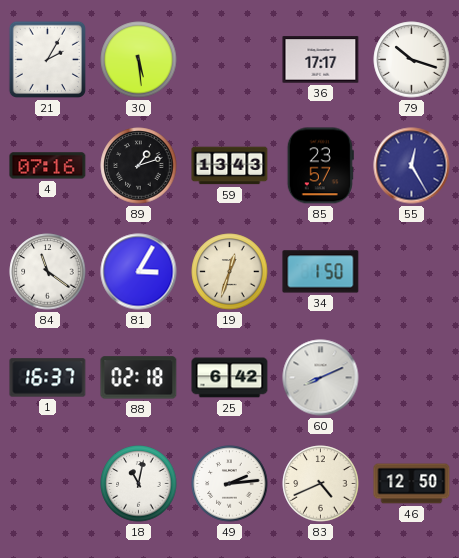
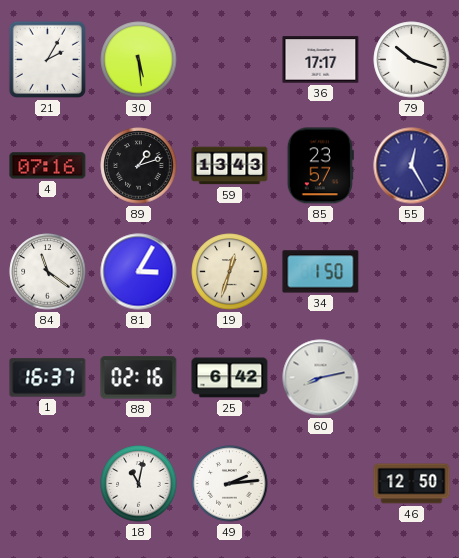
88: 02:18 -> 02:16
60: 8:11 -> 8:13
83: 4:41 -> none
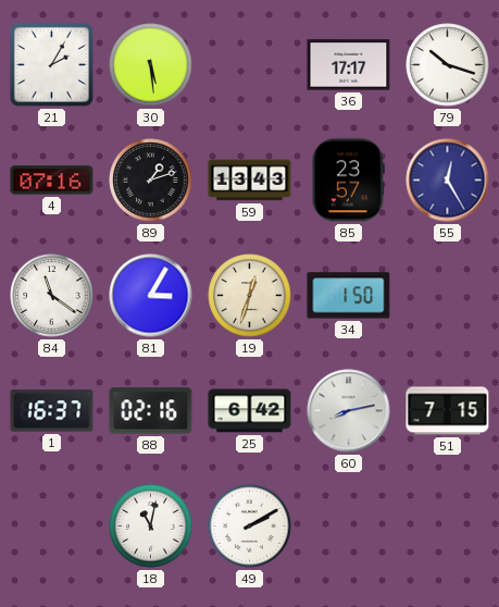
51: none -> 7:15
49: 2:14 -> 2:10
46: 12:50 -> none
